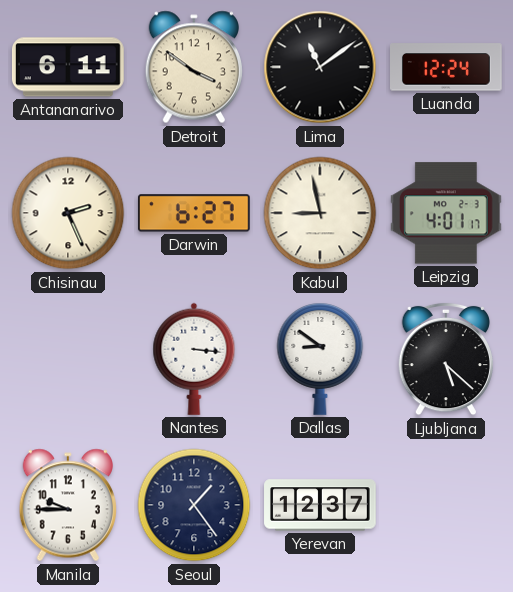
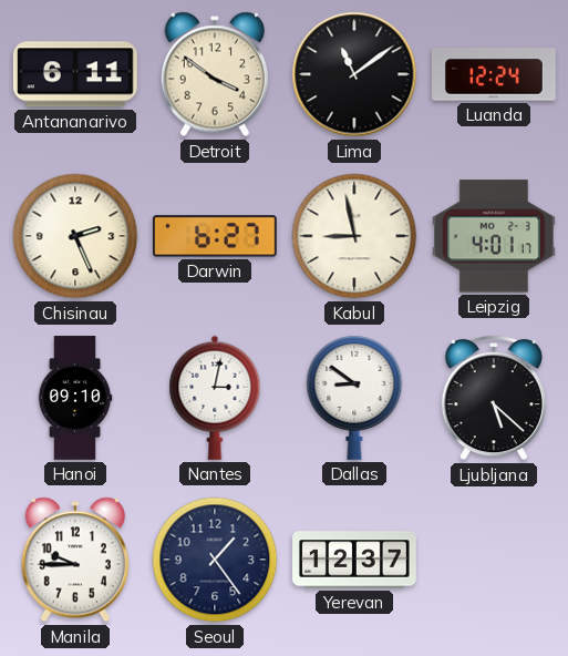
Hanoi: none -> 09:10
Nantes: 3:16 -> 3:02
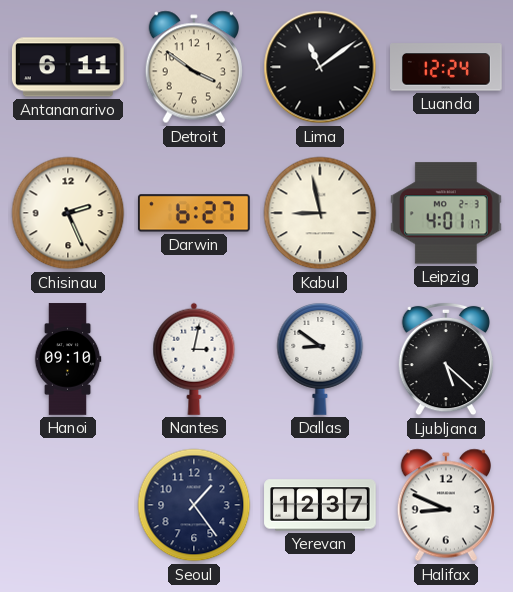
Manila: 9:45 -> none
Halifax: none -> 8:49
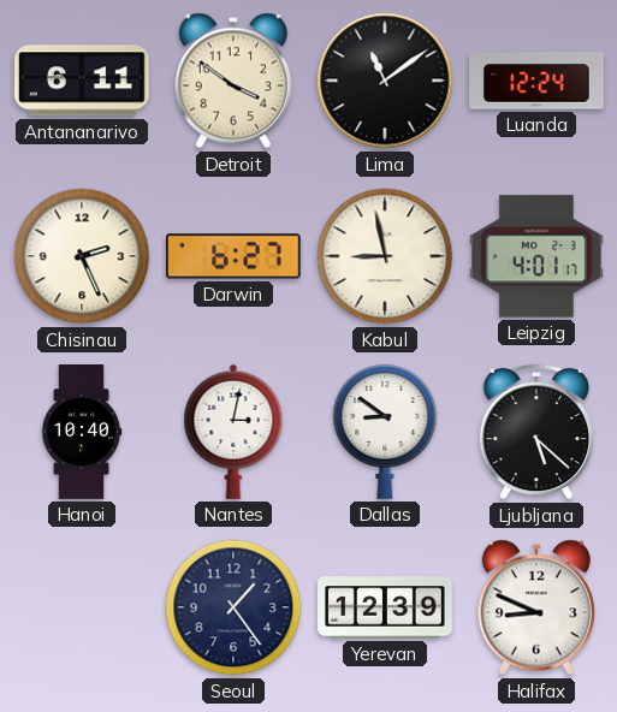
Hanoi: 09:10 -> 10:40
Yerevan: 12:37 -> 12:39
